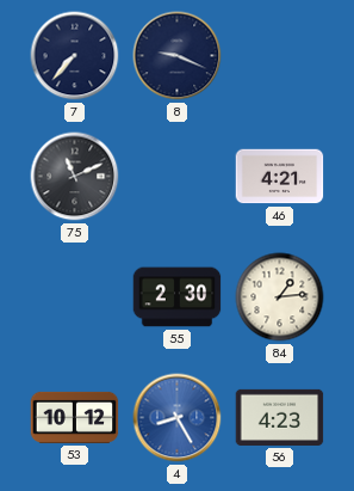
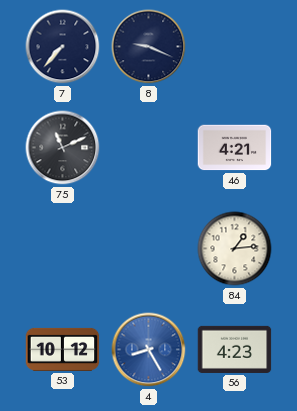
55: 2:30 -> none
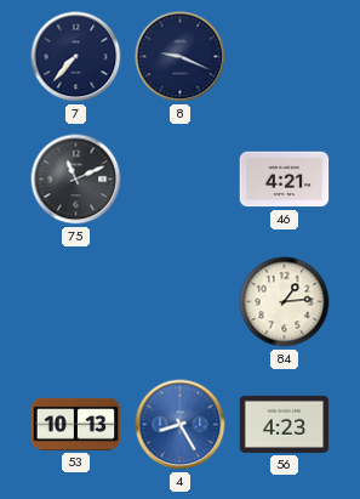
53: 10:12 -> 10:13
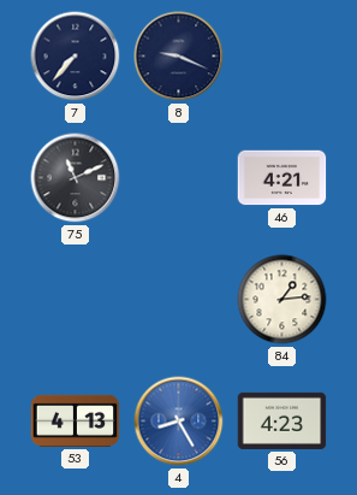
53: 10:13 -> 4:13
